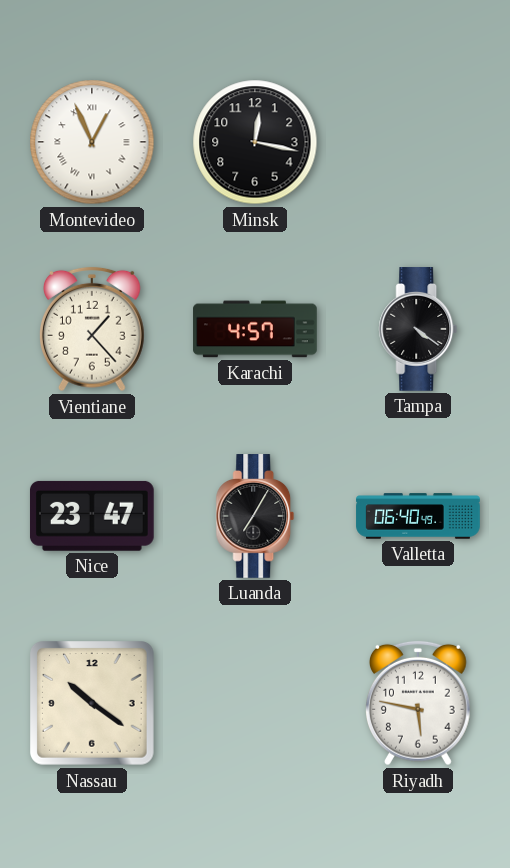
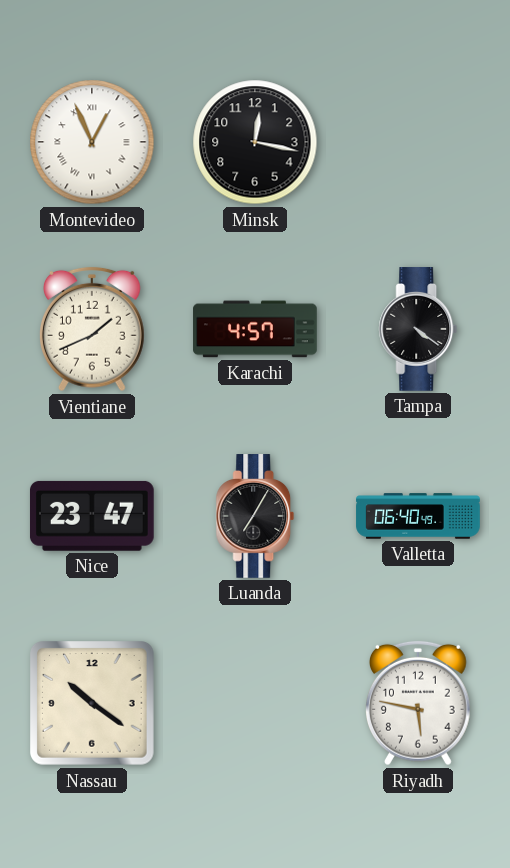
Vientiane: 1:23 -> 1:41
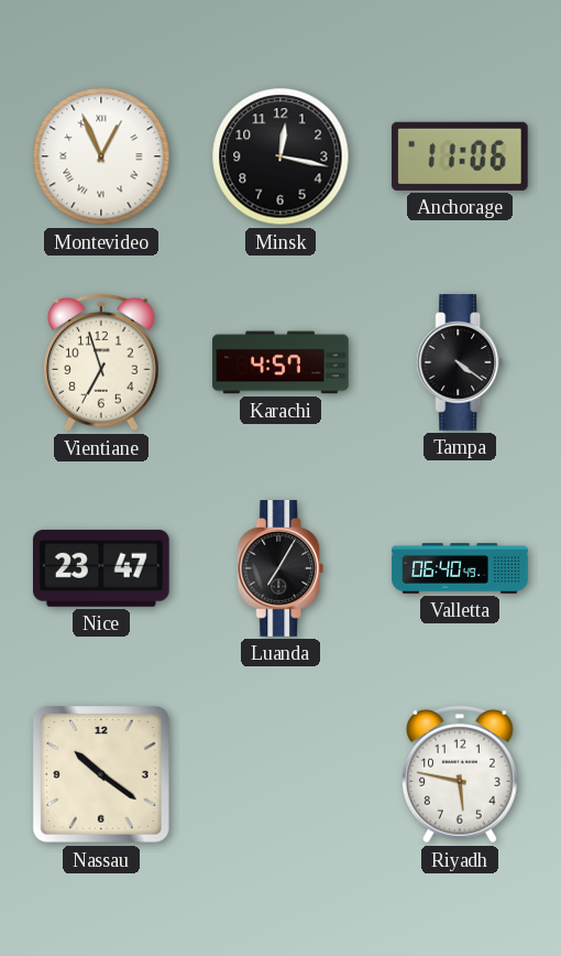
Anchorage: none -> 11:06
Vientiane: 1:41 -> 6:57
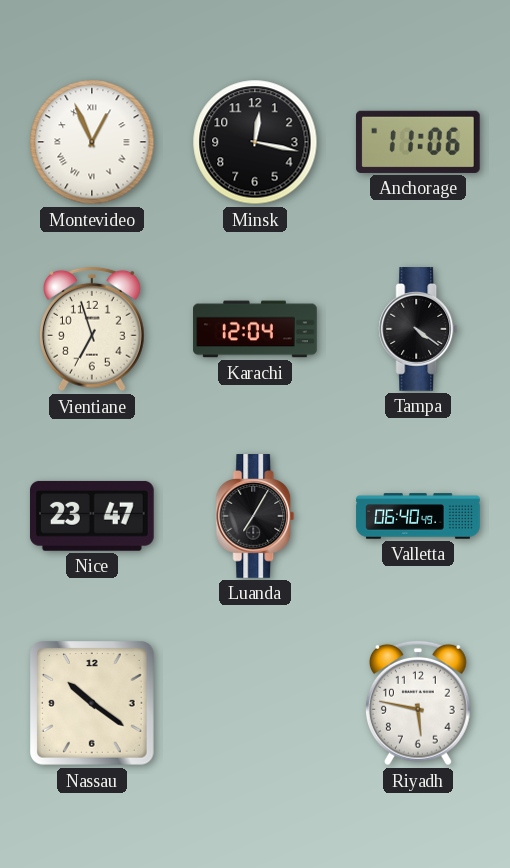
Karachi: 4:57 -> 12:04
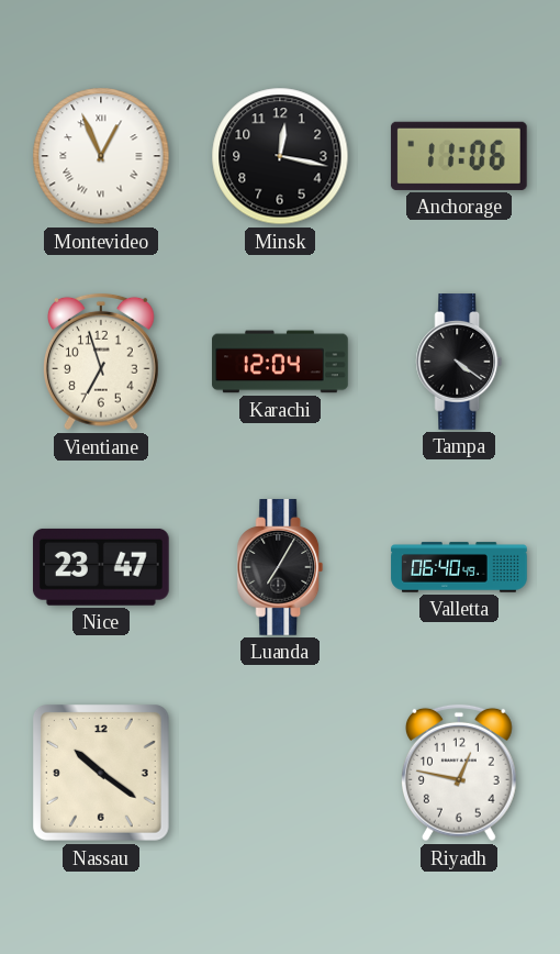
Riyadh: 5:47 -> 12:47
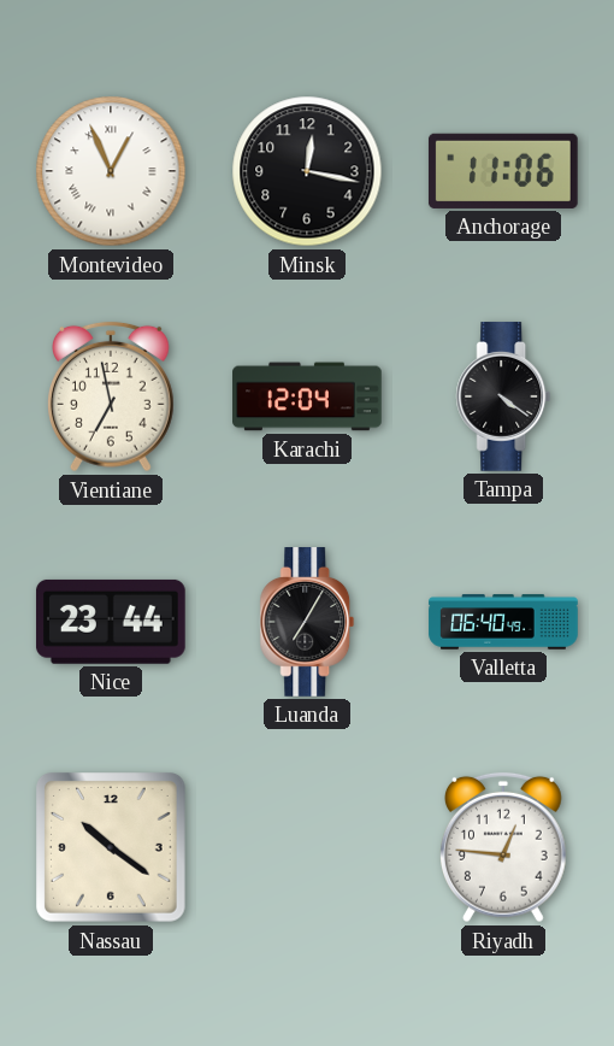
Vientiane: 6:57 -> 6:58
Nice: 23:47 -> 23:44
Riyadh: 12:47 -> 12:46
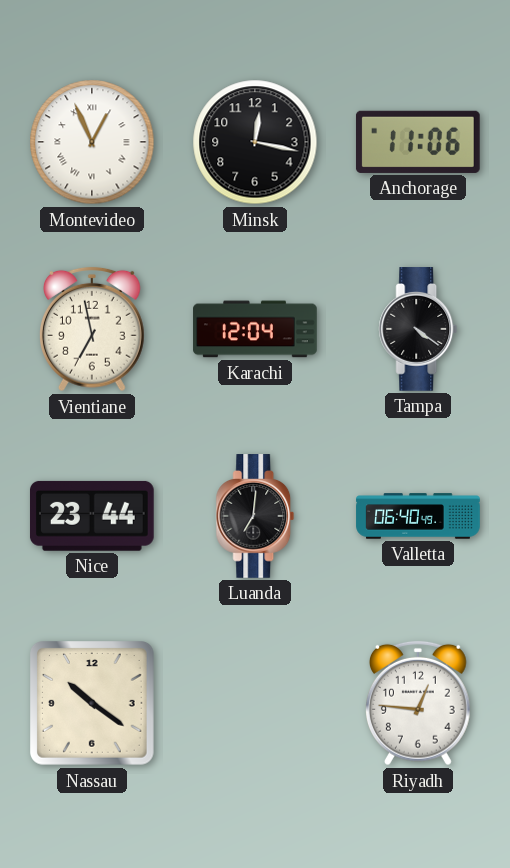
Luanda: 7:05 -> 7:01
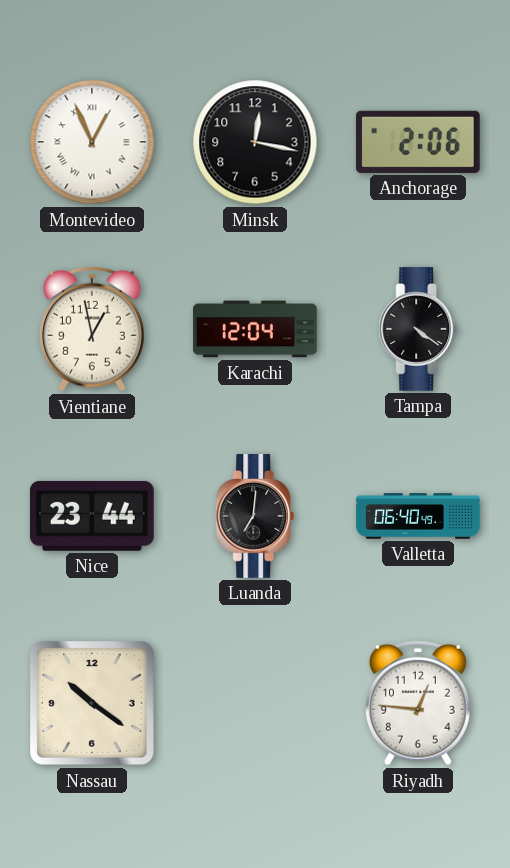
Anchorage: 11:06 -> 2:06
Vientiane: 6:58 -> 12:58
